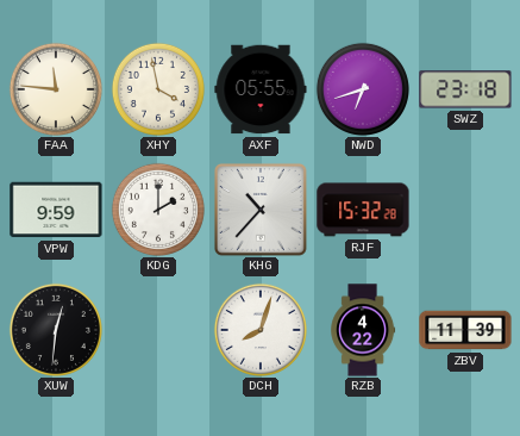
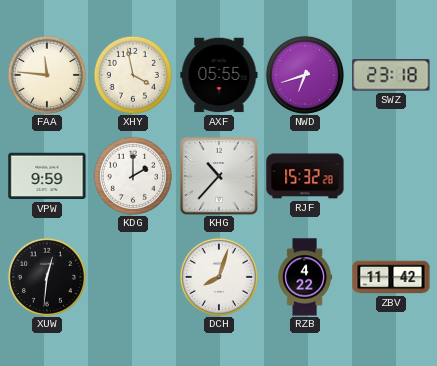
ZBV: 11:39 -> 11:42
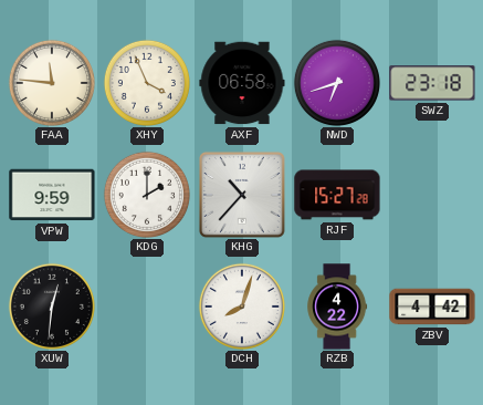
XHY: 3:58 -> 3:56
AXF: 05:55 -> 06:58
RJF: 15:32 -> 15:27
ZBV: 11:42 -> 4:42
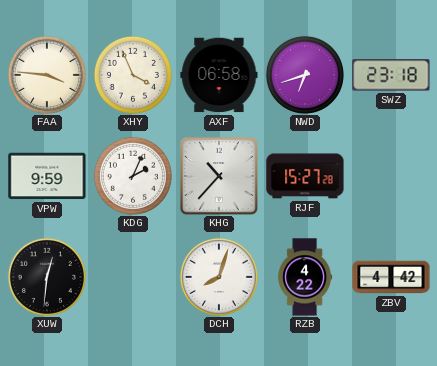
FAA: 11:46 -> 3:46
KDG: 2:00 -> 2:04
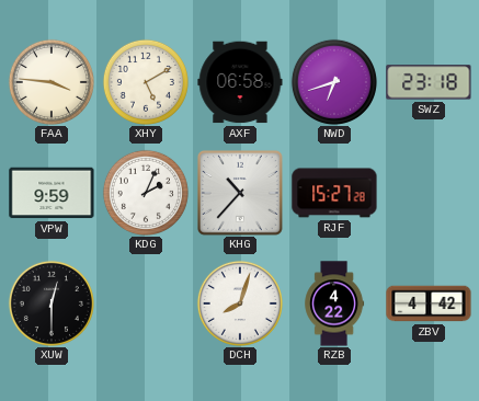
XHY: 3:56 -> 5:10
XUW: 12:31 -> 12:30
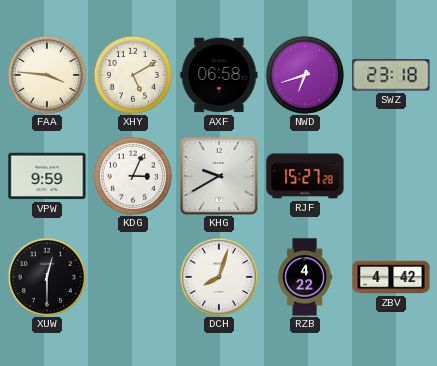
KDG: 2:04 -> 3:04
KHG: 10:37 -> 9:40
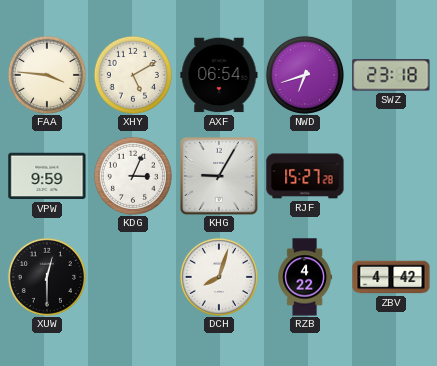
AXF: 06:58 -> 06:54
KHG: 9:40 -> 9:05
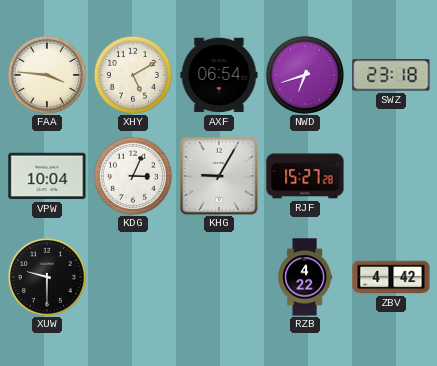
VPW: 9:59 -> 10:04
XUW: 12:30 -> 9:30
DCH: 8:03 -> none
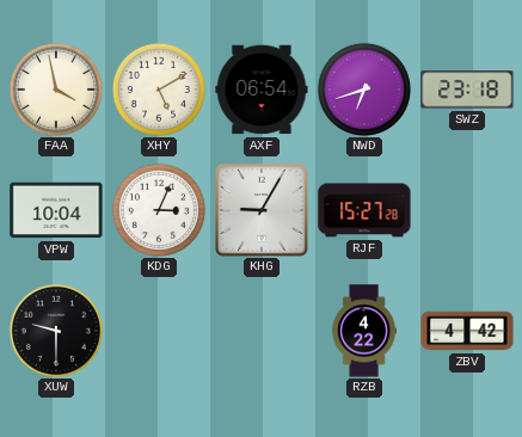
FAA: 3:46 -> 3:58
